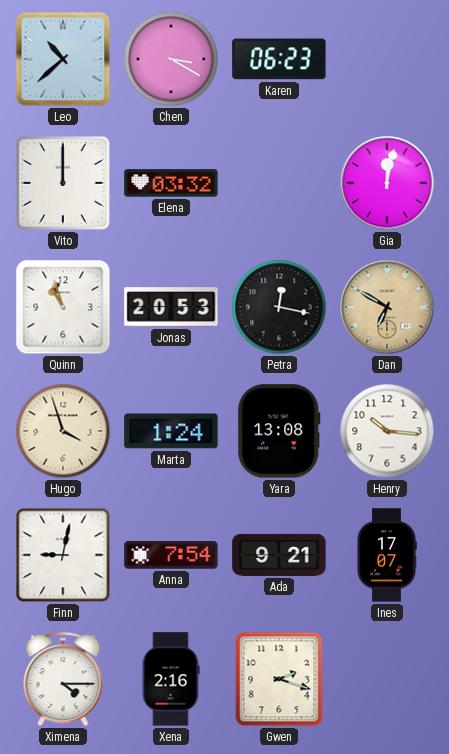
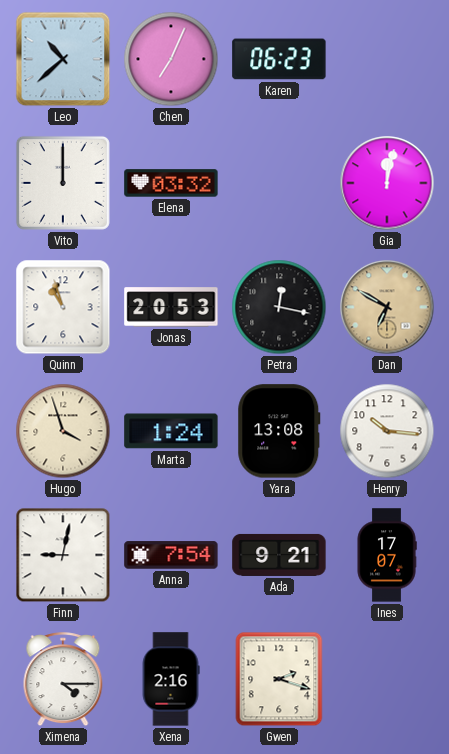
Chen: 3:20 -> 7:04
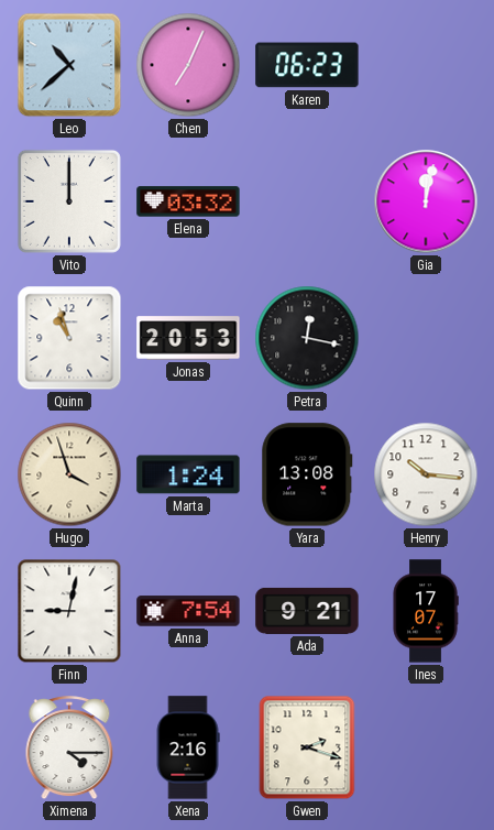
Dan: 6:50 -> none
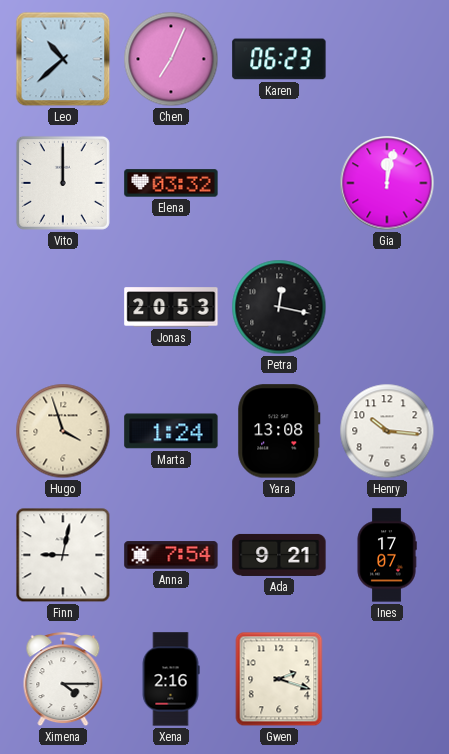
Quinn: 10:57 -> none
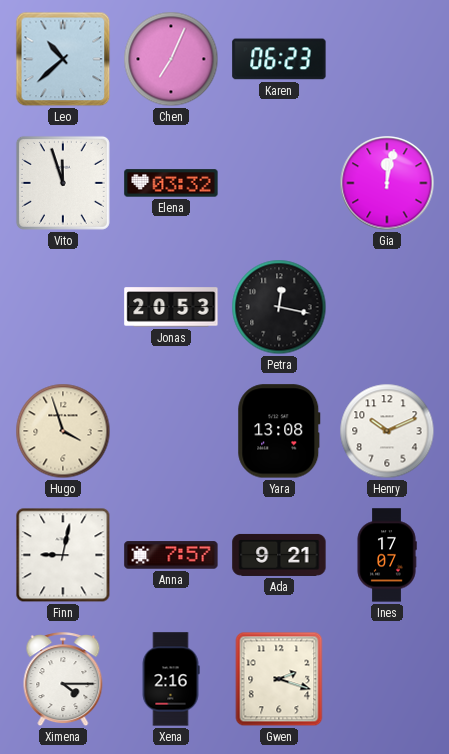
Vito: 12:00 -> 11:57
Marta: 1:24 -> none
Henry: 10:16 -> 10:11
Anna: 7:54 -> 7:57
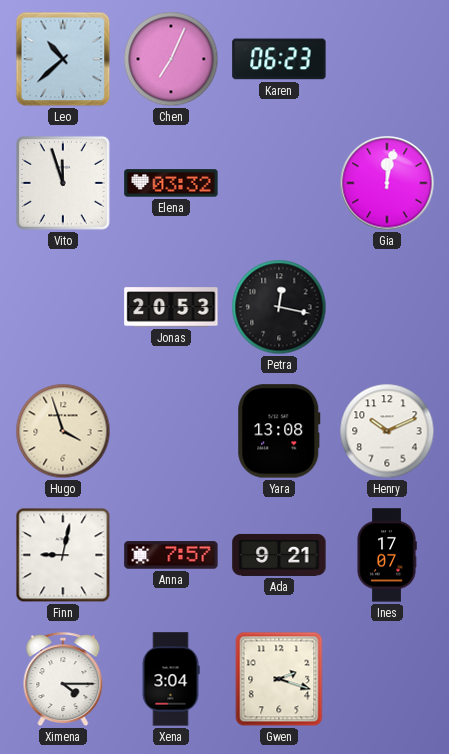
Xena: 2:16 -> 3:04
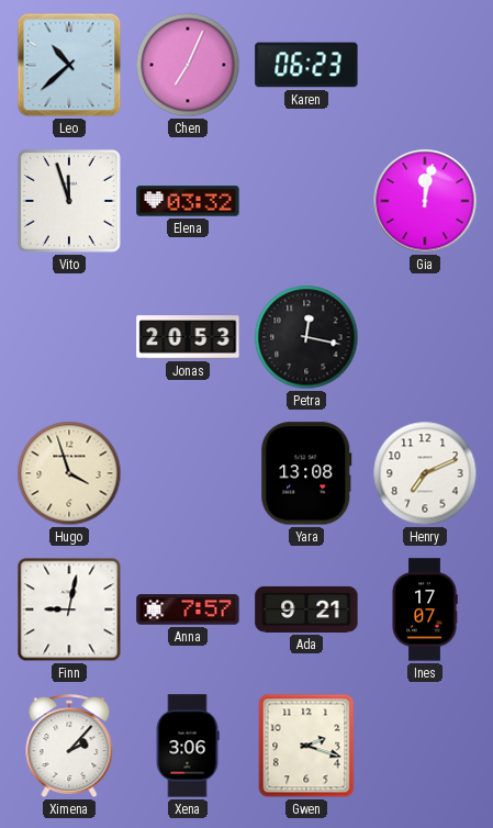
Henry: 10:11 -> 7:11
Ximena: 4:15 -> 2:07
Xena: 3:04 -> 3:06
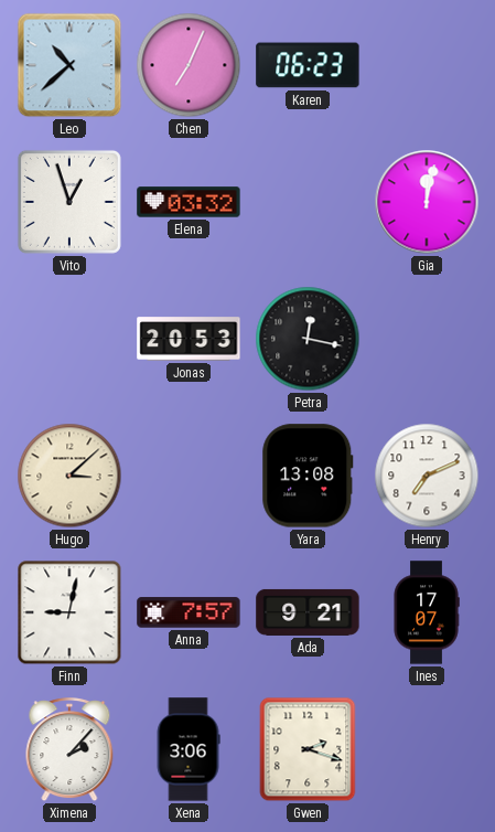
Vito: 11:57 -> 12:57
Hugo: 3:57 -> 3:08
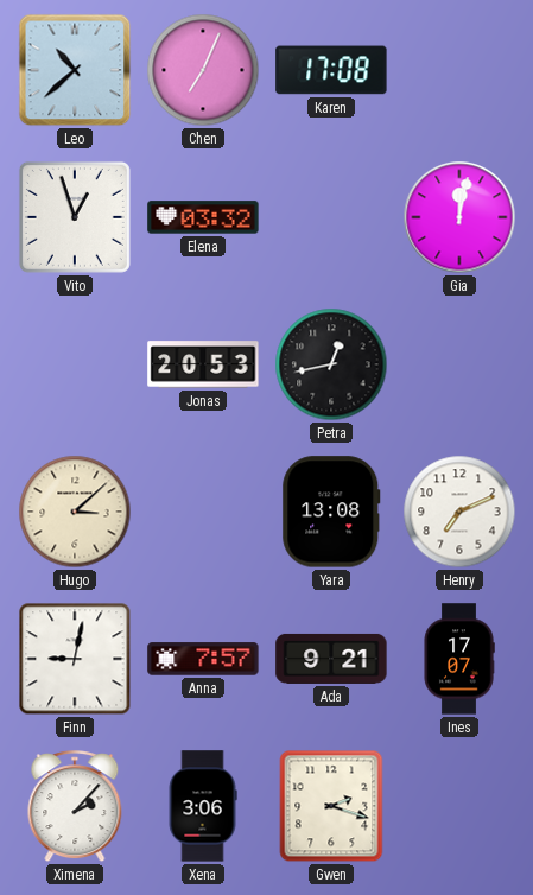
Karen: 06:23 -> 17:08
Petra: 12:17 -> 12:43
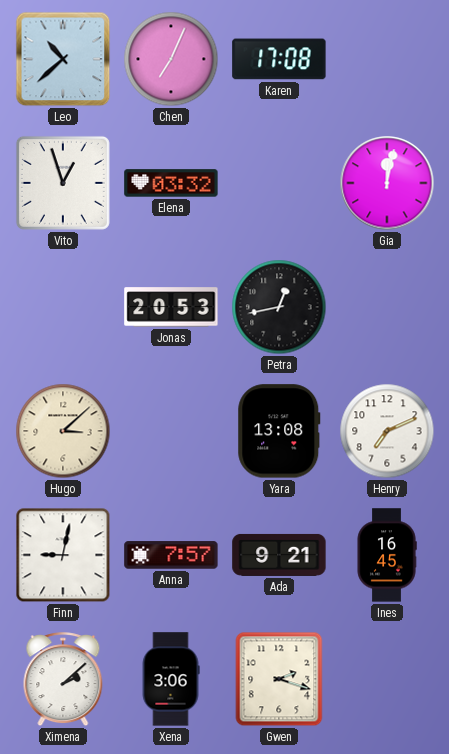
Ines: 17:07 -> 16:45
Ximena: 2:07 -> 2:08
